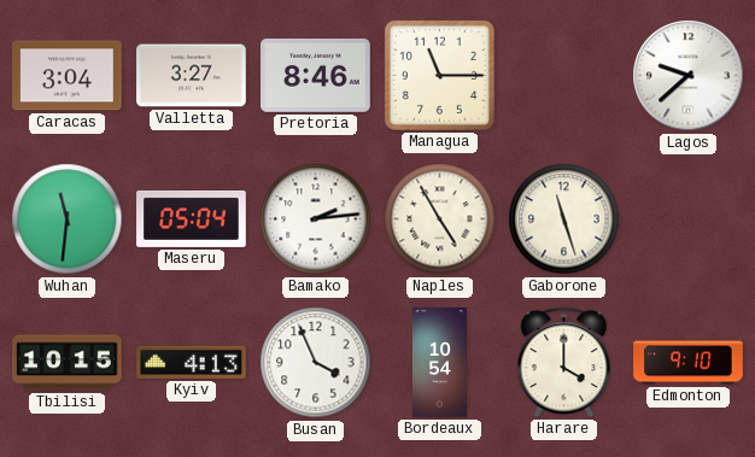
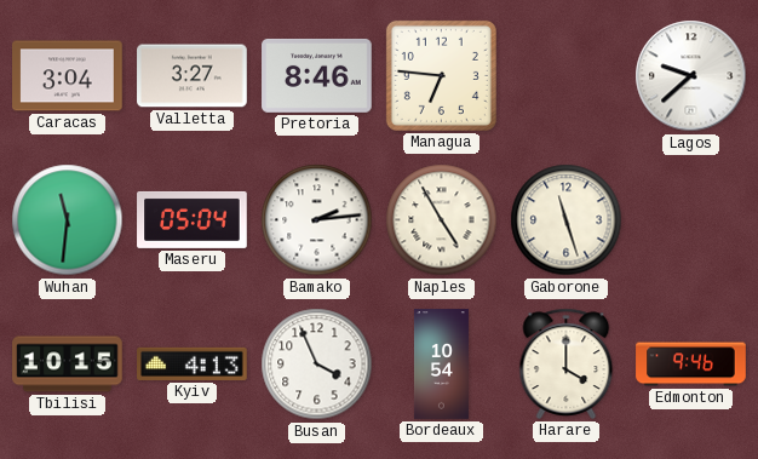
Managua: 11:15 -> 6:46
Edmonton: 9:10 -> 9:46
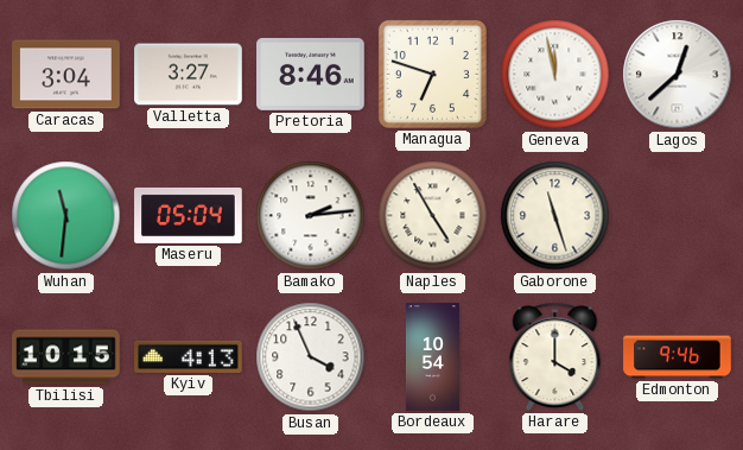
Managua: 6:46 -> 6:48
Geneva: none -> 11:58
Lagos: 9:38 -> 12:38
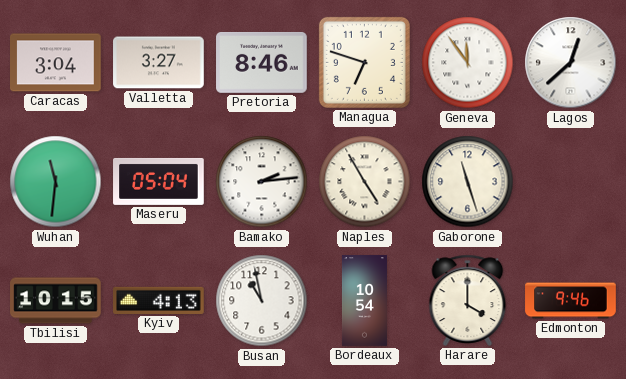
Geneva: 11:58 -> 11:54
Busan: 3:56 -> 10:58
